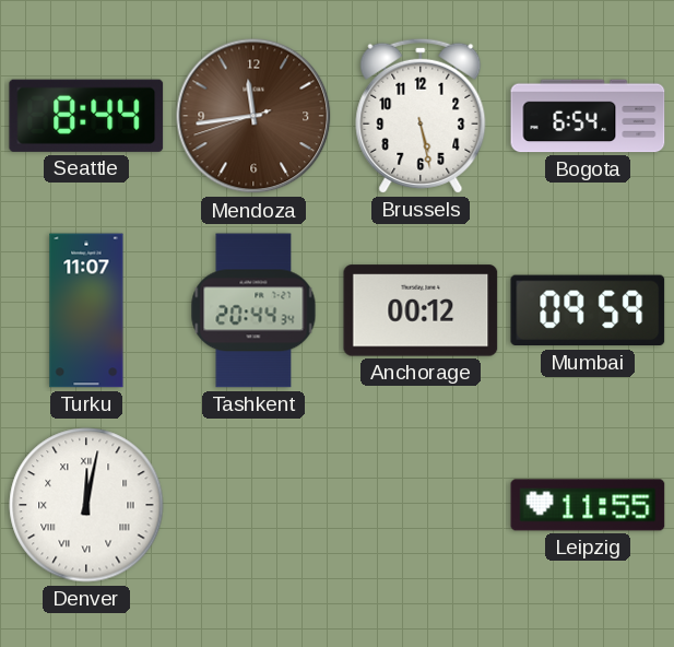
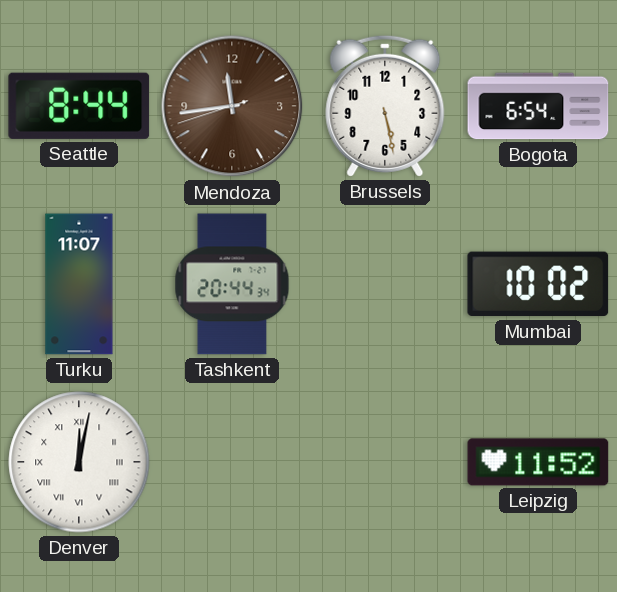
Anchorage: 00:12 -> none
Mumbai: 09:59 -> 10:02
Leipzig: 11:55 -> 11:52
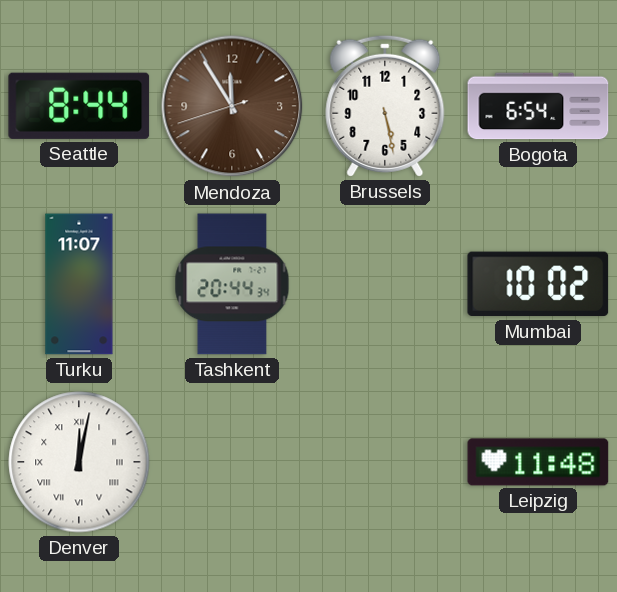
Mendoza: 11:43 -> 11:54
Leipzig: 11:52 -> 11:48
